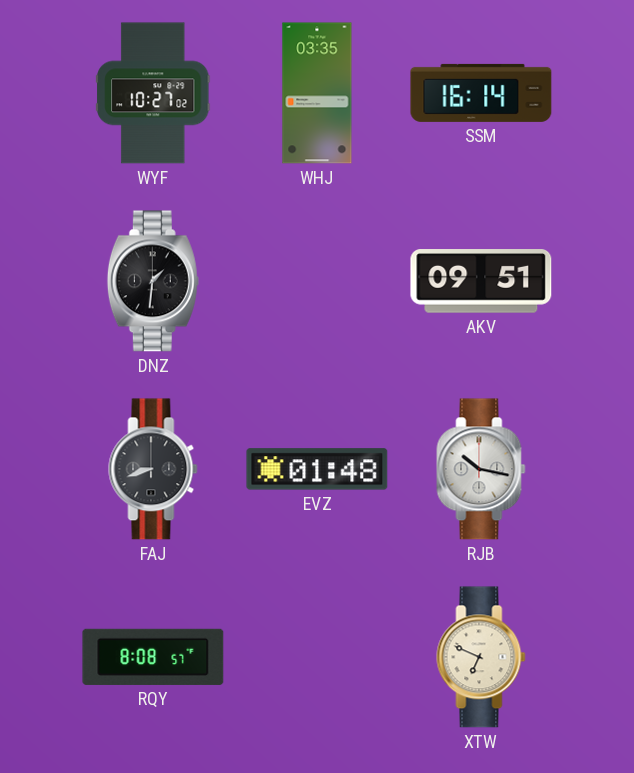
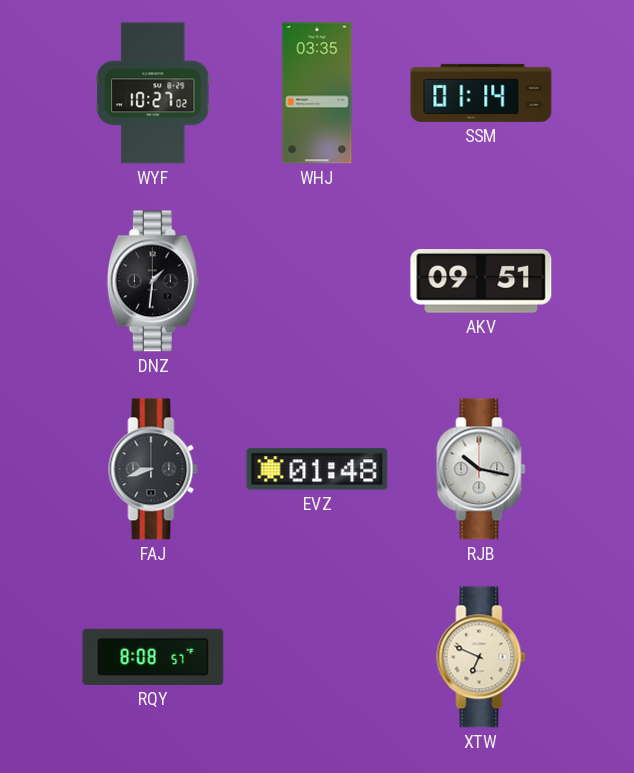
SSM: 16:14 -> 01:14
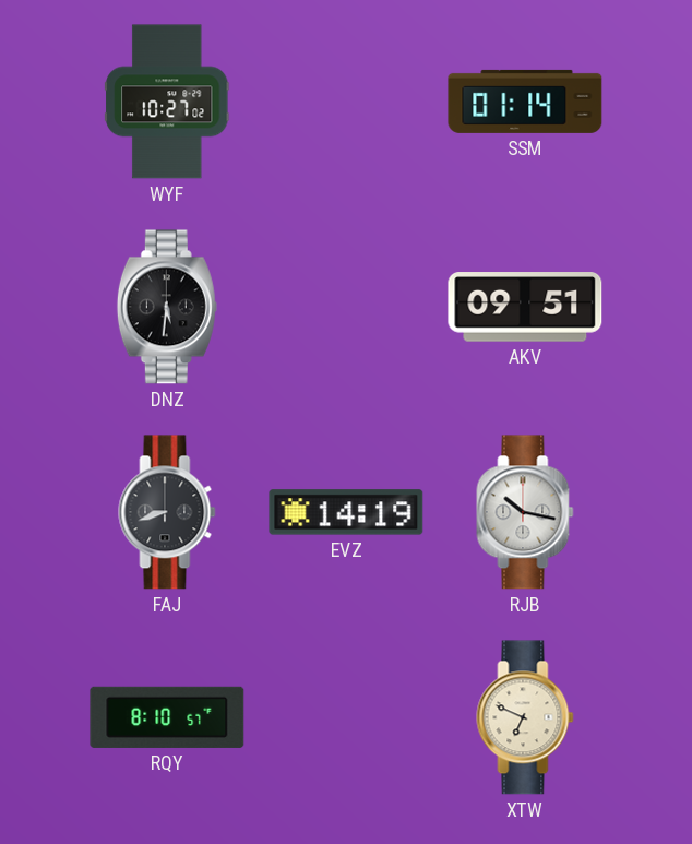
WHJ: 03:35 -> none
DNZ: 1:31 -> 5:31
EVZ: 01:48 -> 14:19
RQY: 8:08 -> 8:10
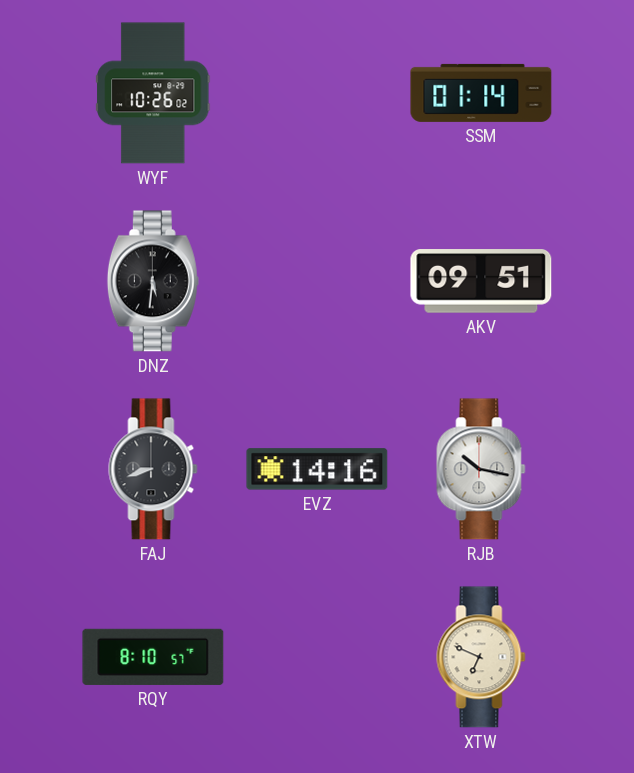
WYF: 10:27 -> 10:26
EVZ: 14:19 -> 14:16
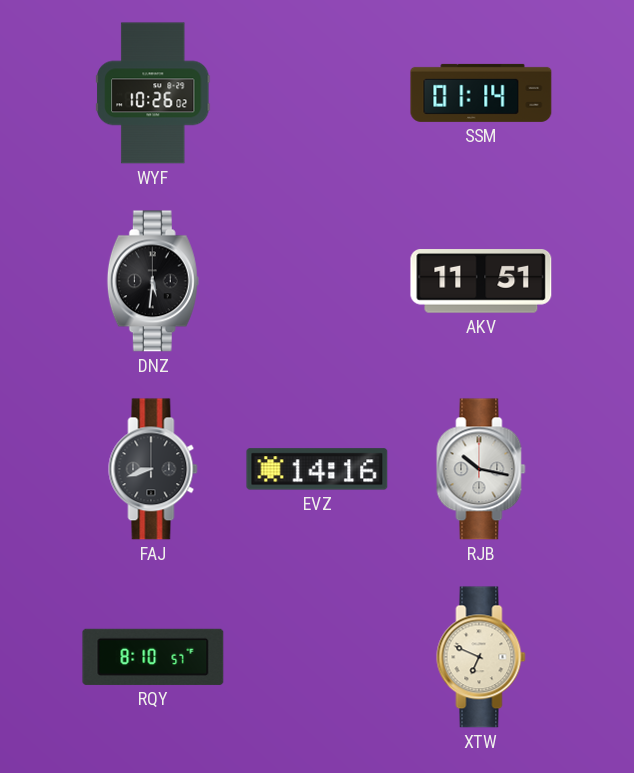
AKV: 09:51 -> 11:51
